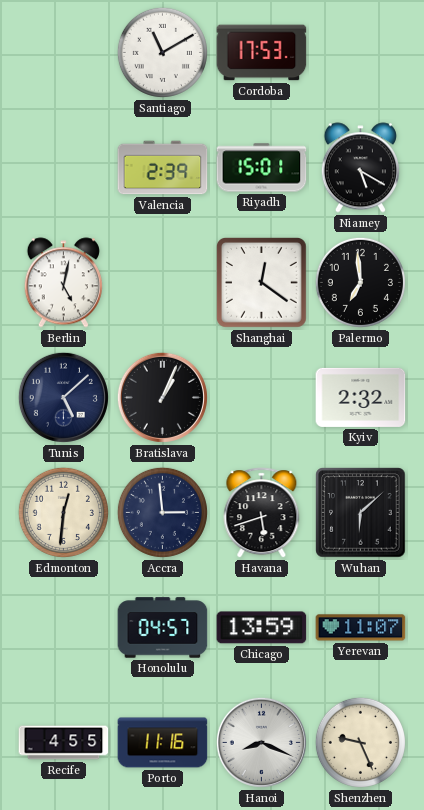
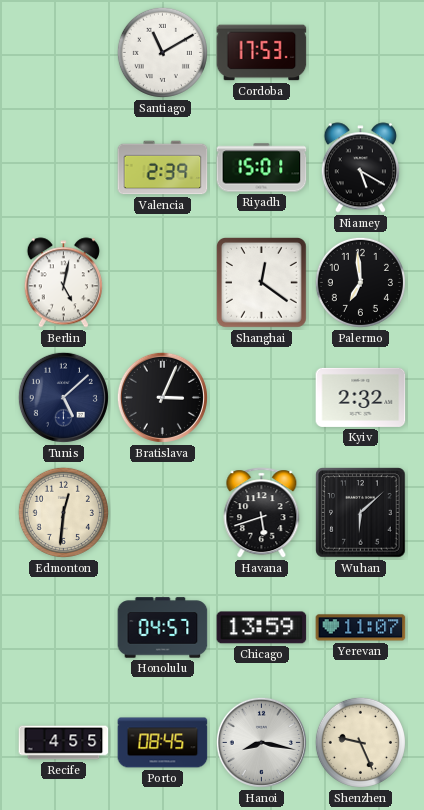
Bratislava: 1:04 -> 3:04
Accra: 2:59 -> none
Porto: 11:16 -> 08:45
Hanoi: 8:19 -> 8:17
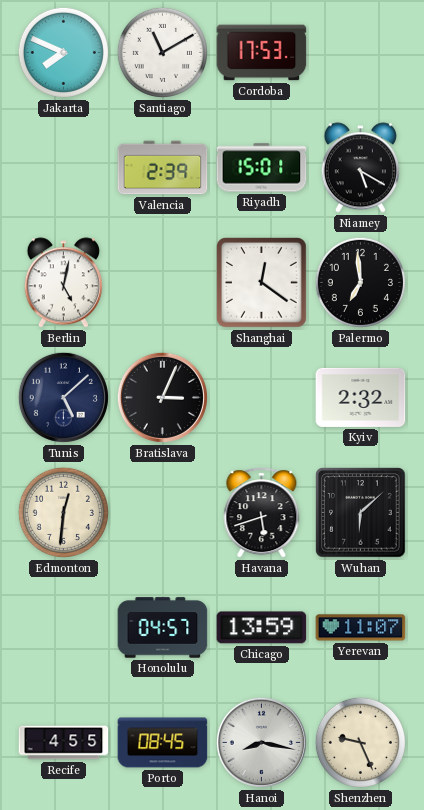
Jakarta: none -> 7:49
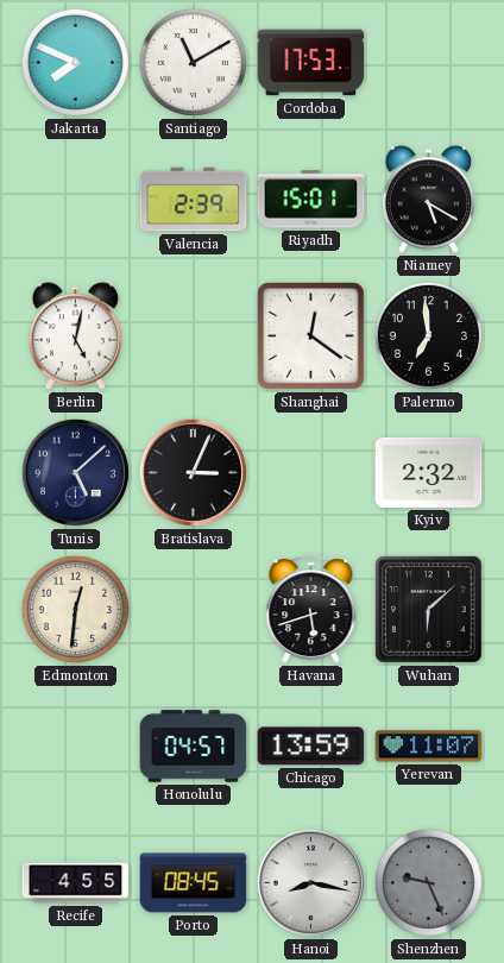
Shenzhen dial: cream -> grey
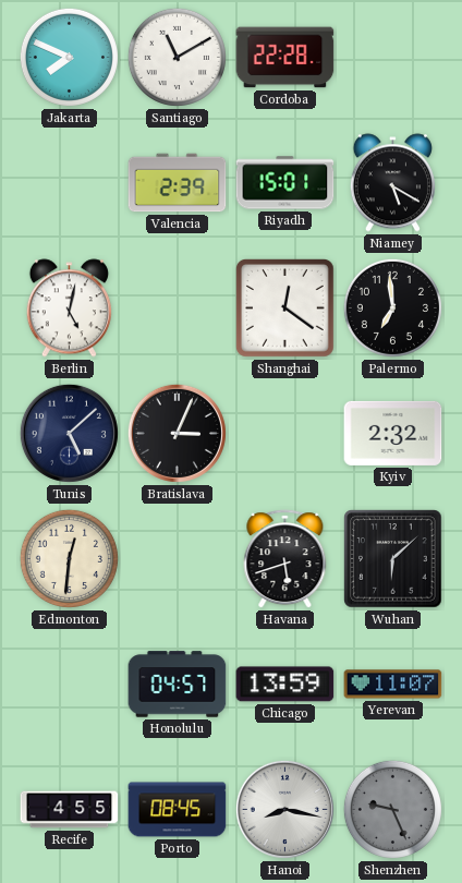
Cordoba: 17:53 -> 22:28
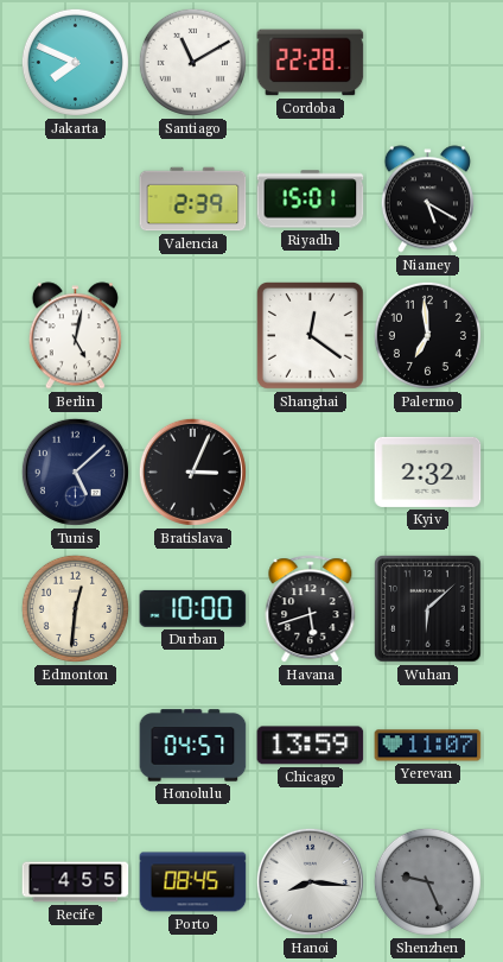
Durban: none -> 10:00
Hanoi: 8:17 -> 8:16
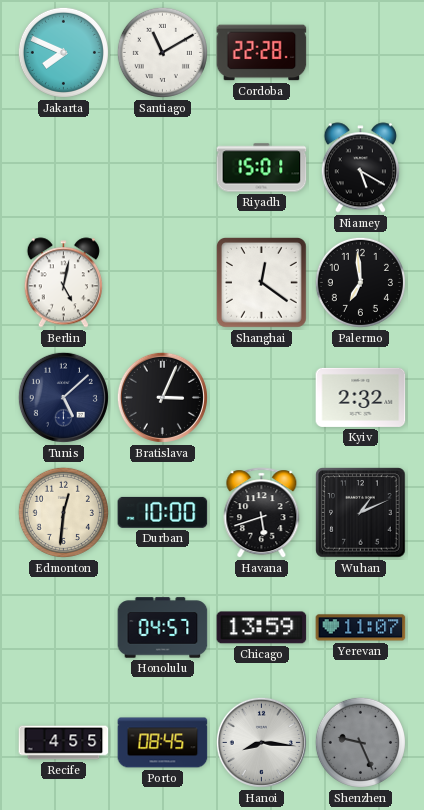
Valencia: 2:39 -> none
Wuhan: 6:08 -> 1:11
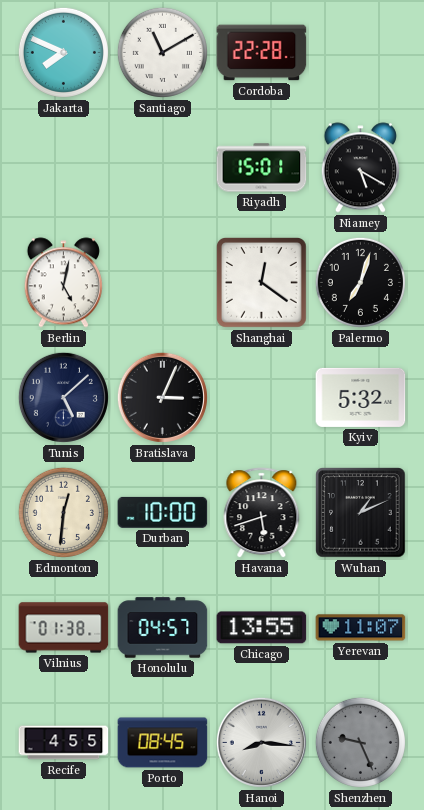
Palermo: 6:59 -> 7:03
Kyiv: 2:32 -> 5:32
Vilnius: none -> 01:38
Chicago: 13:59 -> 13:55
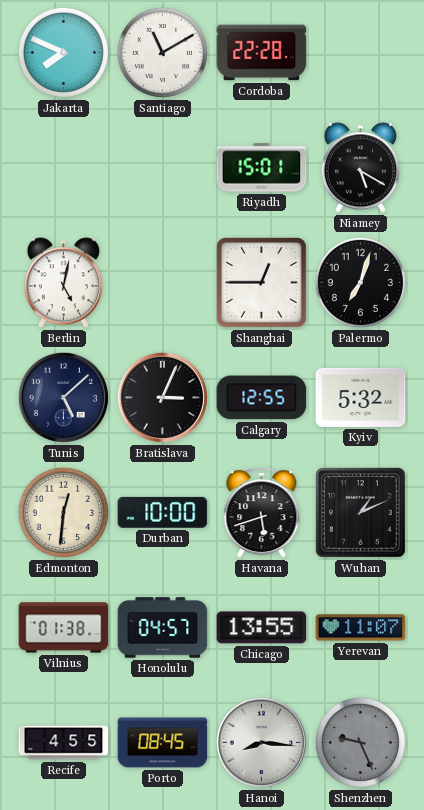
Shanghai: 12:21 -> 12:45
Calgary: none -> 12:55
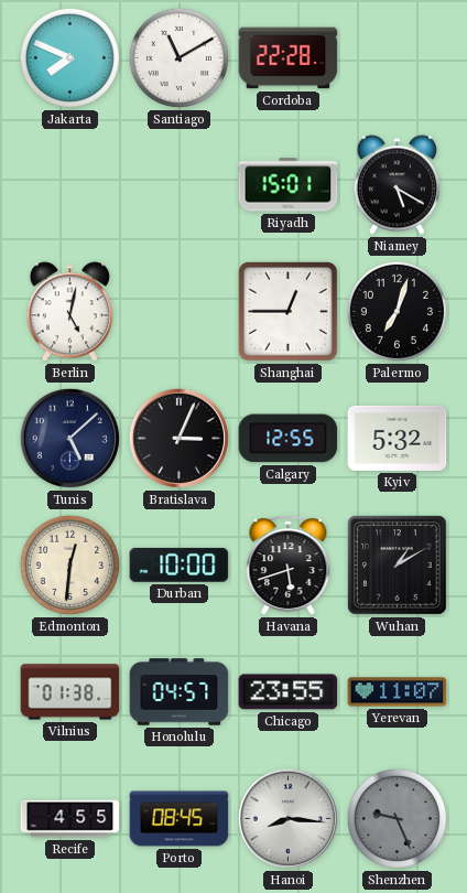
Wuhan: 1:11 -> 1:10
Chicago: 13:55 -> 23:55
